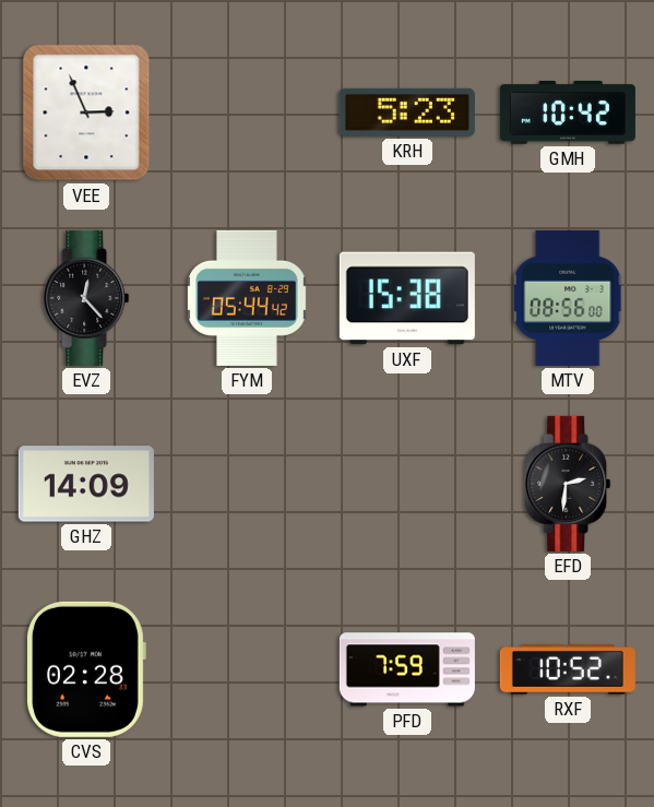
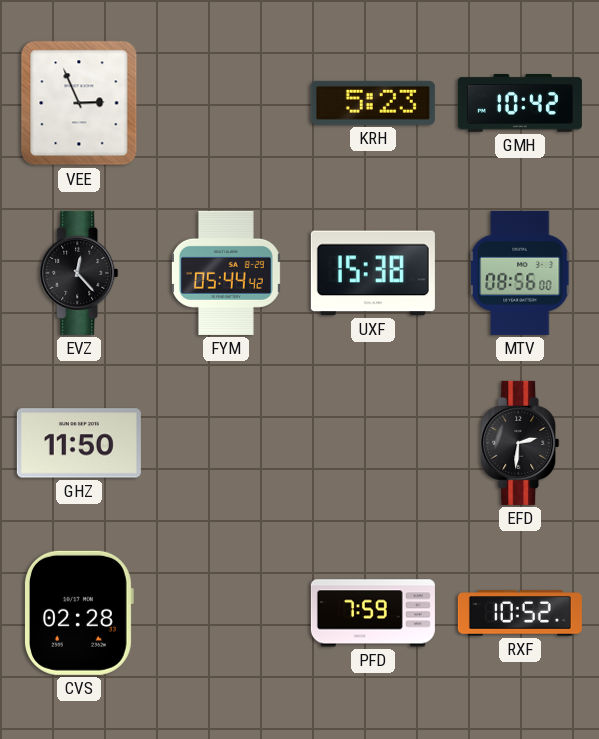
GHZ: 14:09 -> 11:50
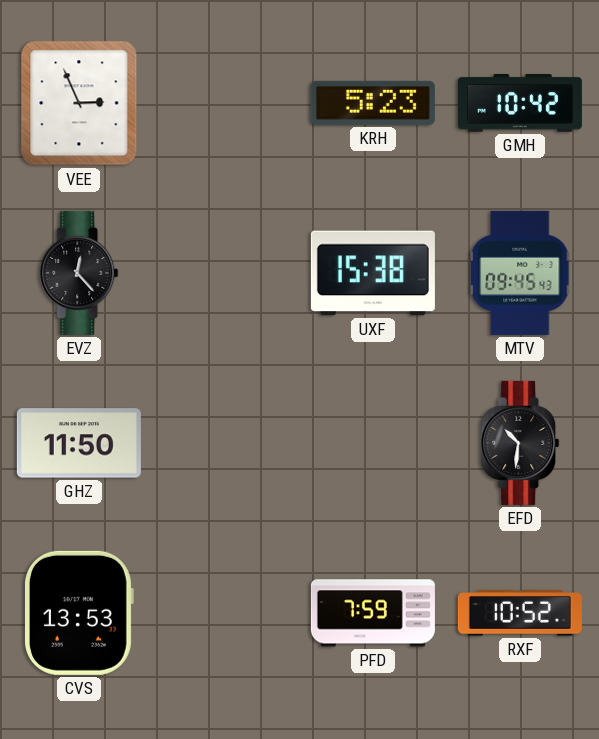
FYM: 05:44 -> none
MTV: 08:56 -> 09:45
EFD: 2:31 -> 10:31
CVS: 02:28 -> 13:53
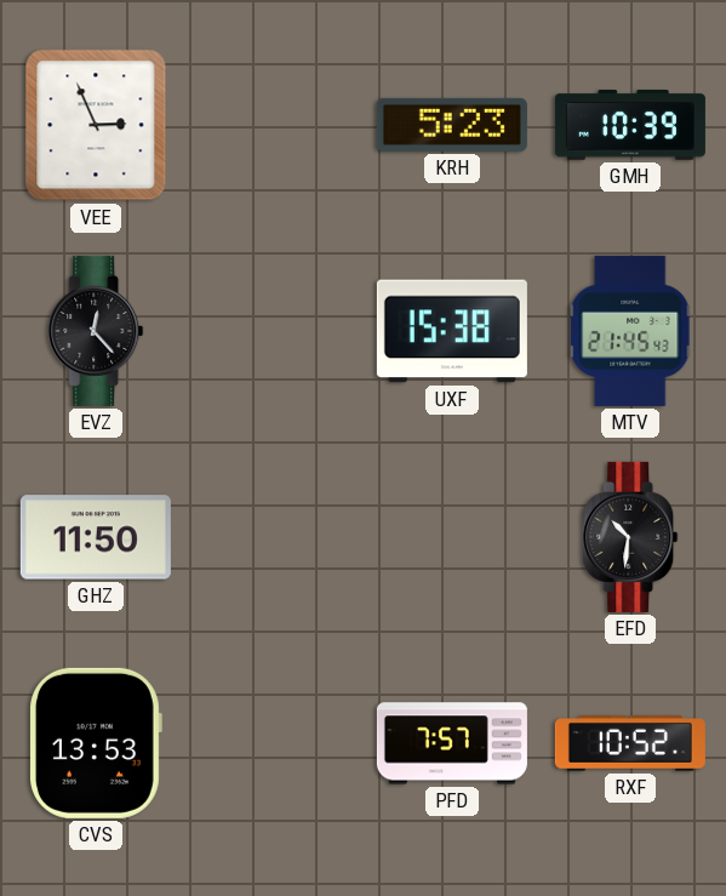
GMH: 10:42 -> 10:39
MTV: 09:45 -> 21:45
PFD: 7:59 -> 7:57
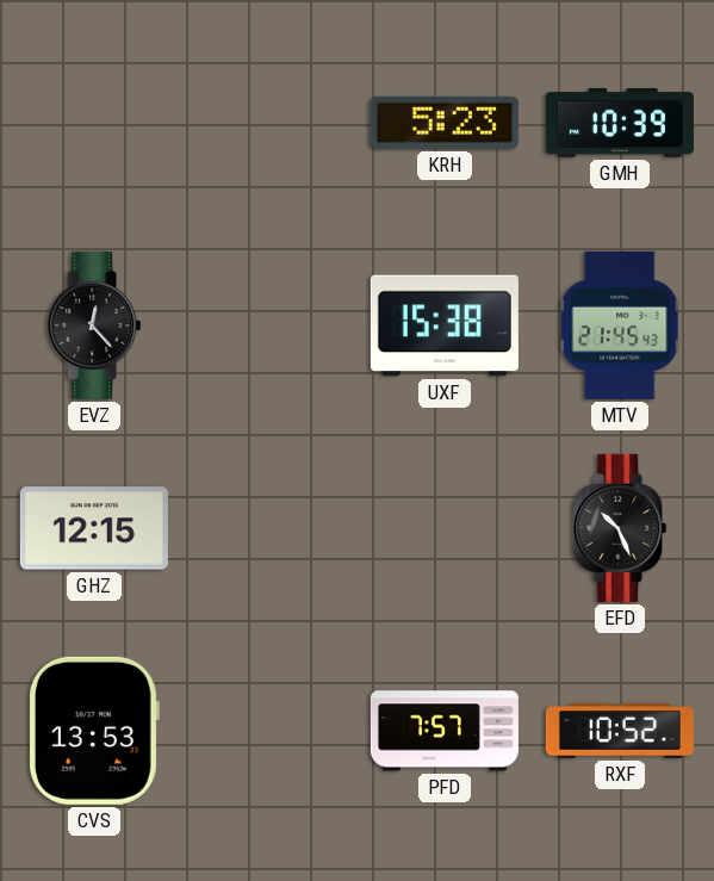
VEE: 2:56 -> none
GHZ: 11:50 -> 12:15
EFD: 10:31 -> 10:26
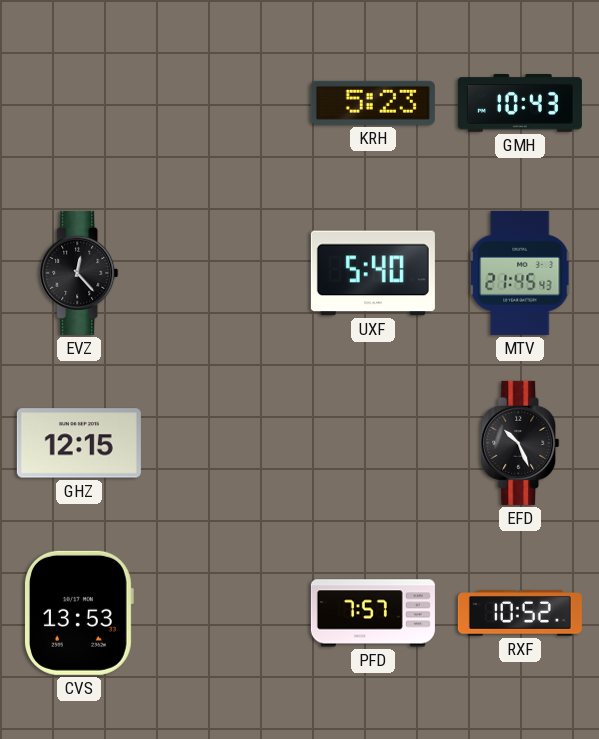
GMH: 10:39 -> 10:43
UXF: 15:38 -> 5:40
